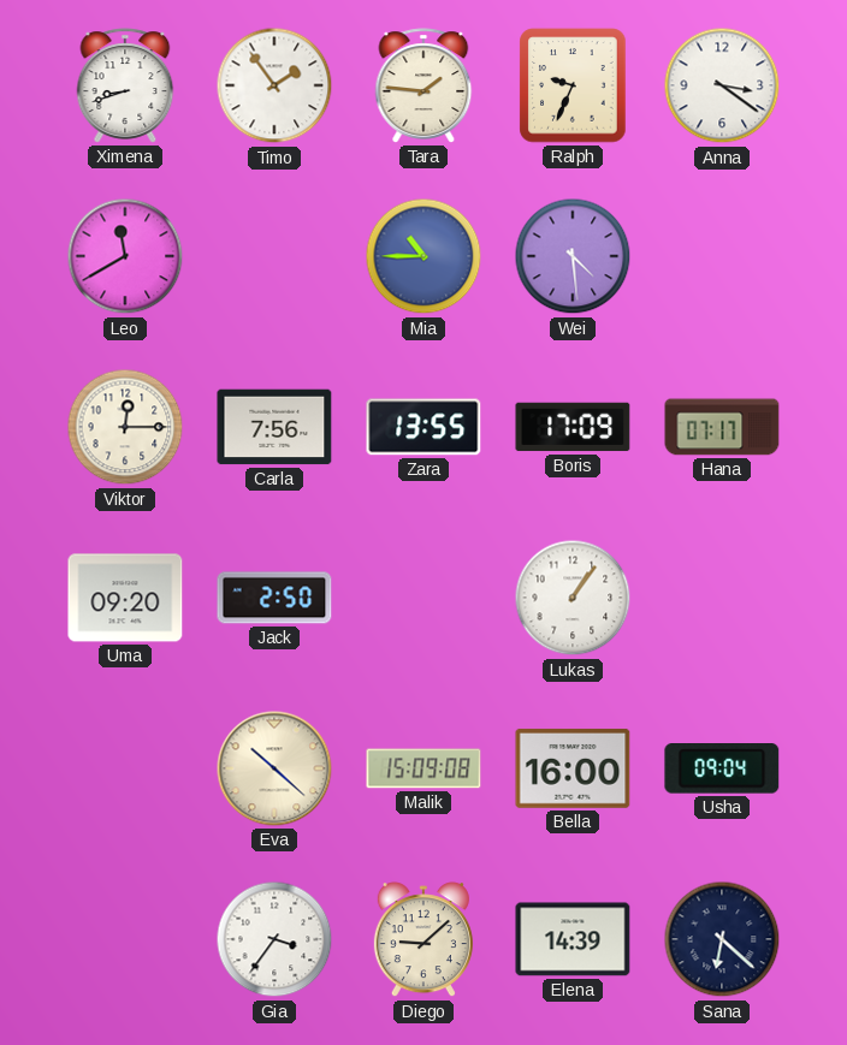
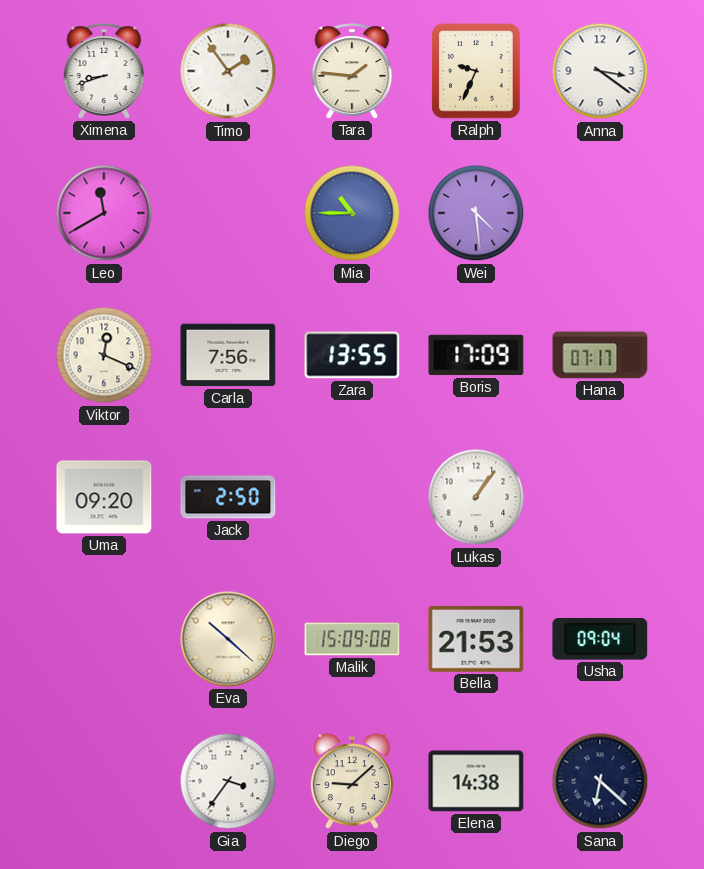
Viktor: 12:15 -> 12:19
Bella: 16:00 -> 21:53
Elena: 14:39 -> 14:38
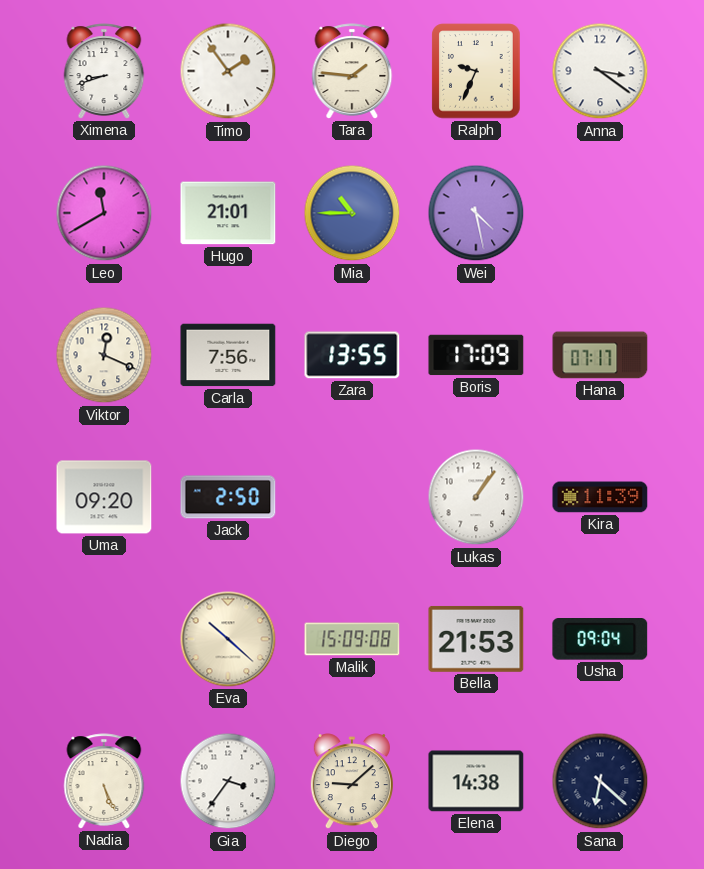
Hugo: none -> 21:01
Wei: 4:29 -> 4:28
Kira: none -> 11:39
Nadia: none -> 5:26
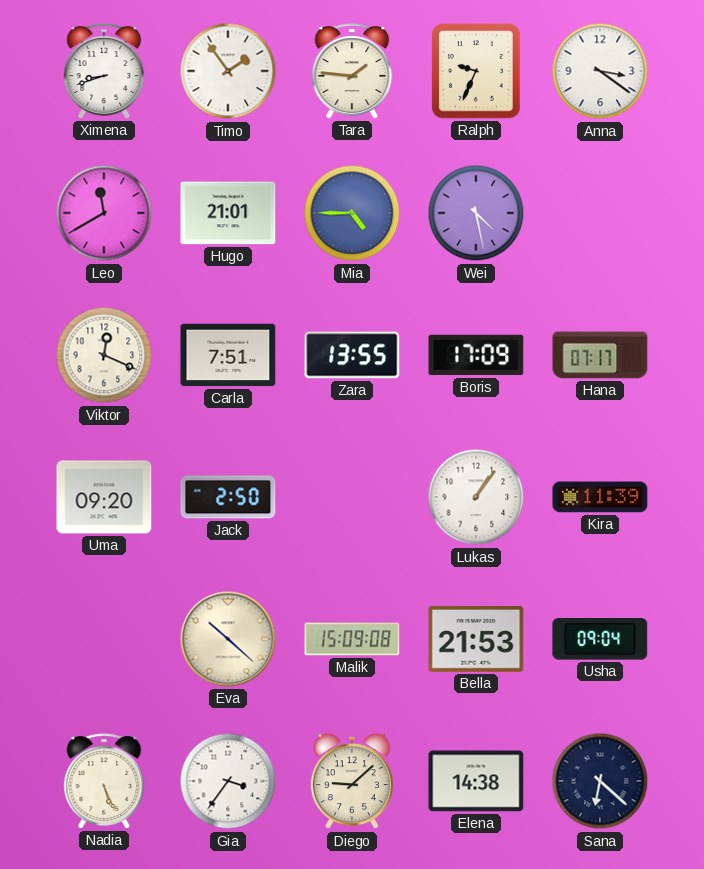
Mia: 10:45 -> 4:45
Carla: 7:56 -> 7:51
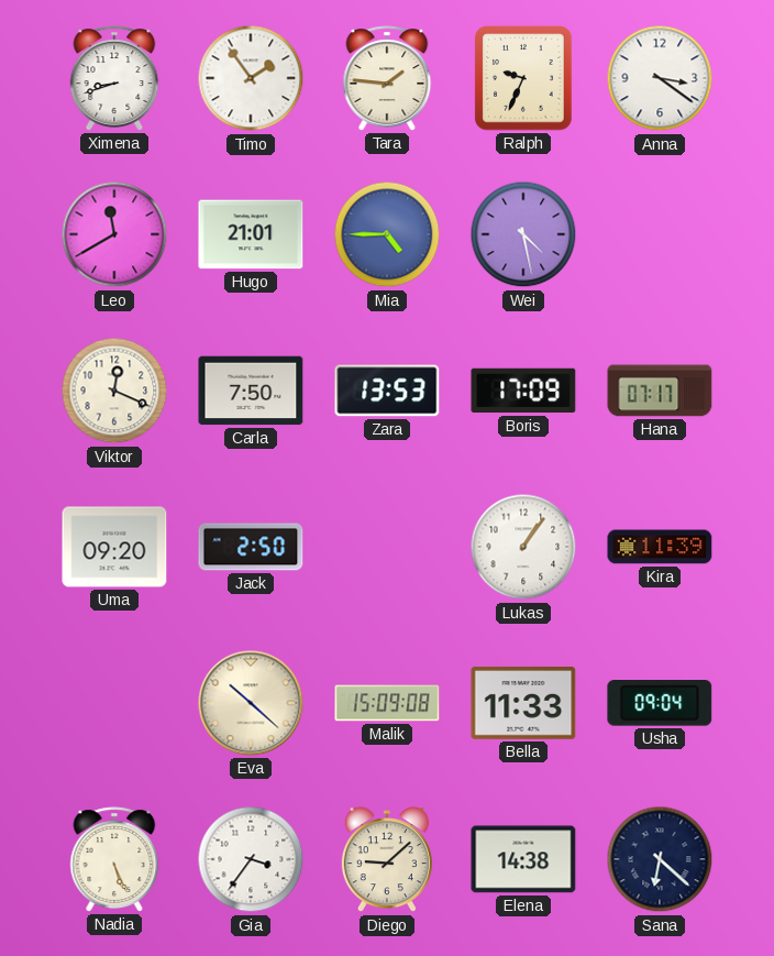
Carla: 7:51 -> 7:50
Zara: 13:55 -> 13:53
Bella: 21:53 -> 11:33
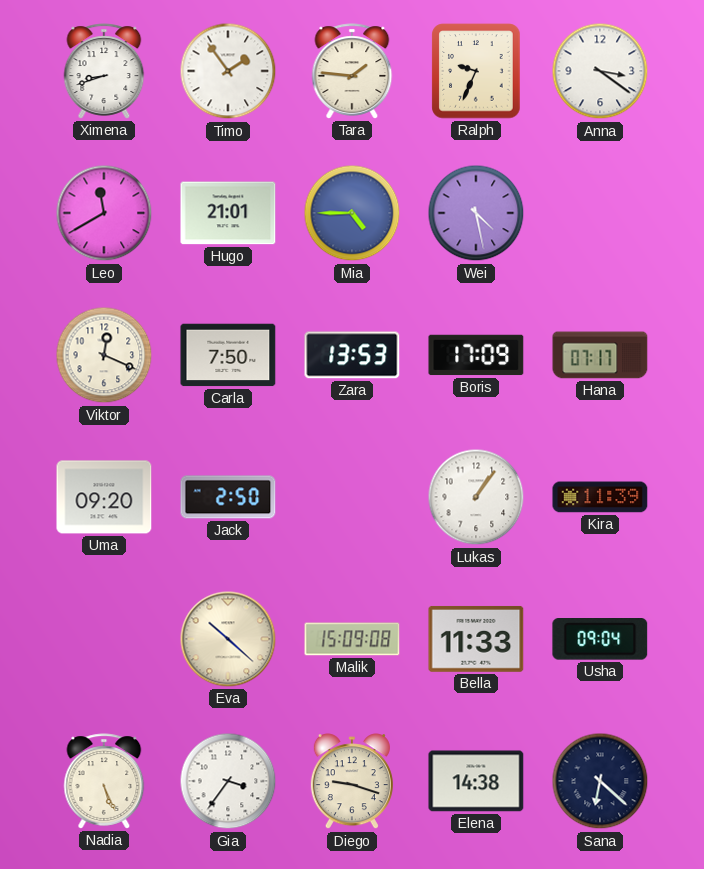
Diego: 9:08 -> 9:18
